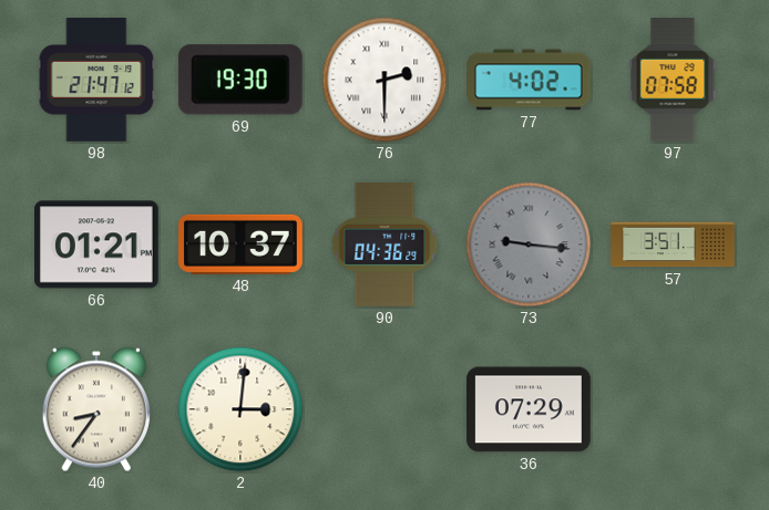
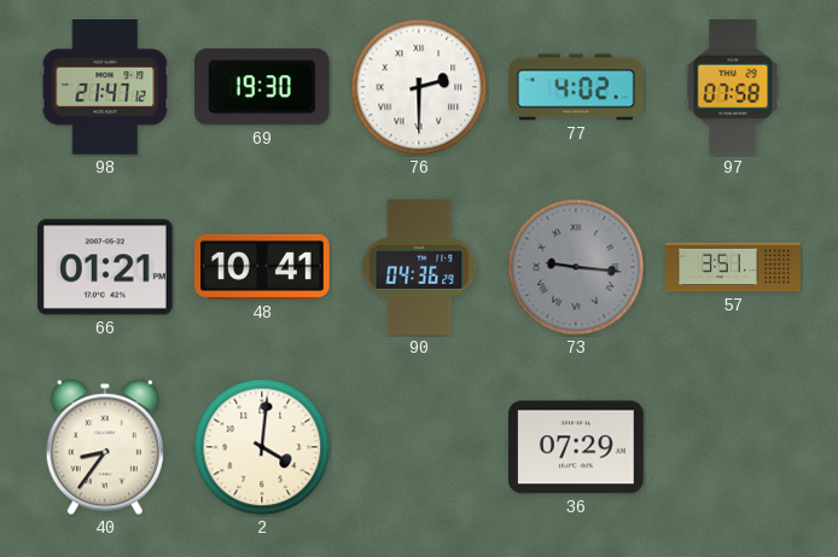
48: 10:37 -> 10:41
2: 3:01 -> 4:01
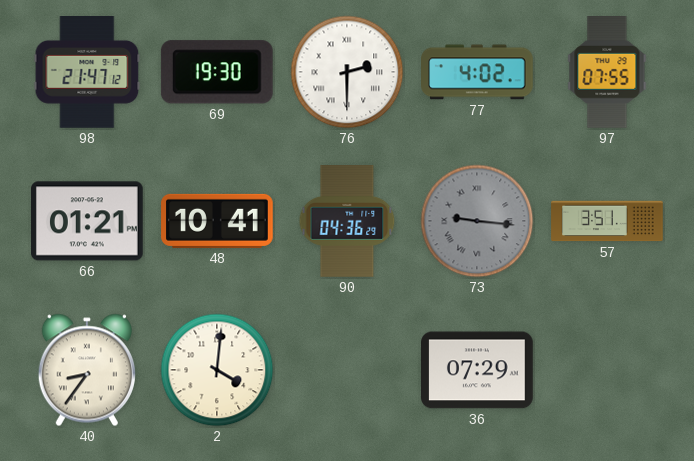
97: 07:58 -> 07:55
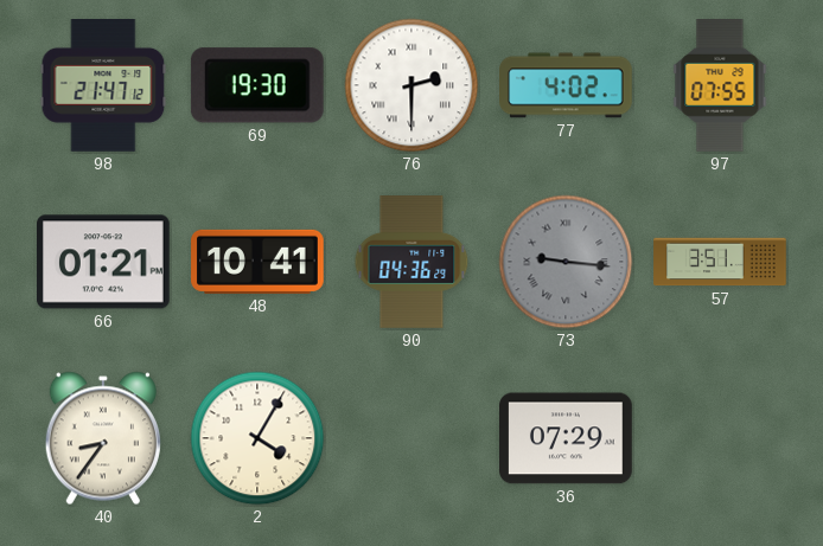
2: 4:01 -> 4:05
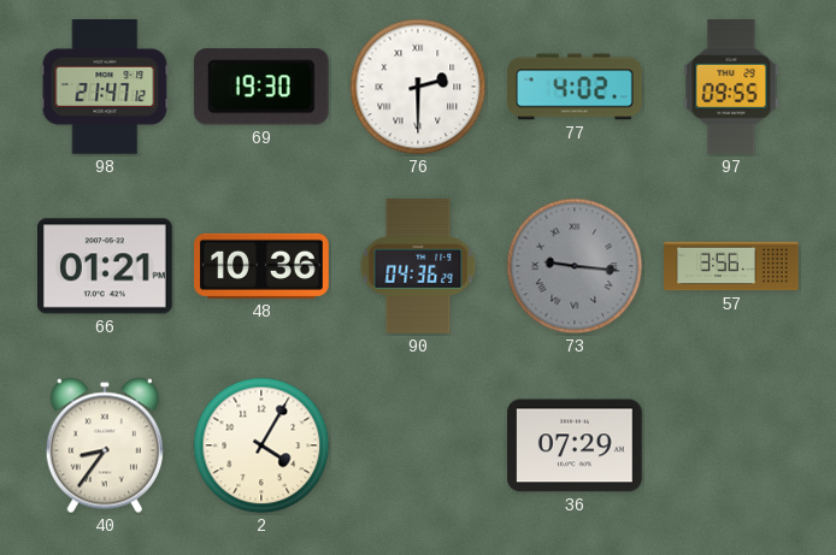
97: 07:55 -> 09:55
48: 10:41 -> 10:36
57: 3:51 -> 3:56
